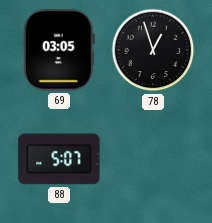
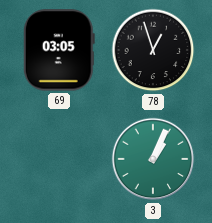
88: 5:07 -> none
3: none -> 1:04
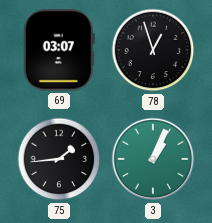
69: 03:05 -> 03:07
75: none -> 1:44
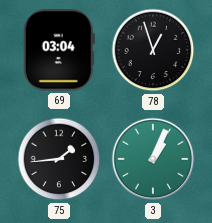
69: 03:07 -> 03:04
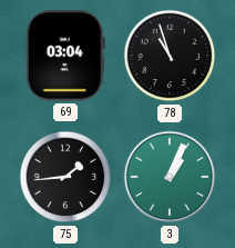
78: 12:57 -> 10:57
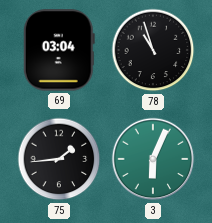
3: 1:04 -> 6:04
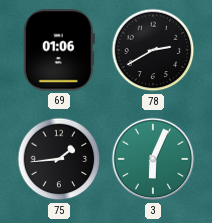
69: 03:04 -> 01:06
78: 10:57 -> 2:40
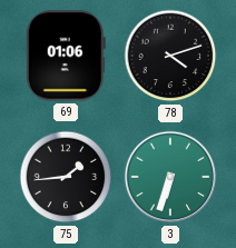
78: 2:40 -> 4:12
3: 6:04 -> 6:33
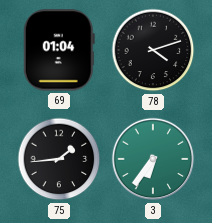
69: 01:06 -> 01:04
3: 6:33 -> 6:36
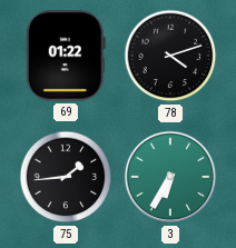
69: 01:04 -> 01:22
3: 6:36 -> 6:35
